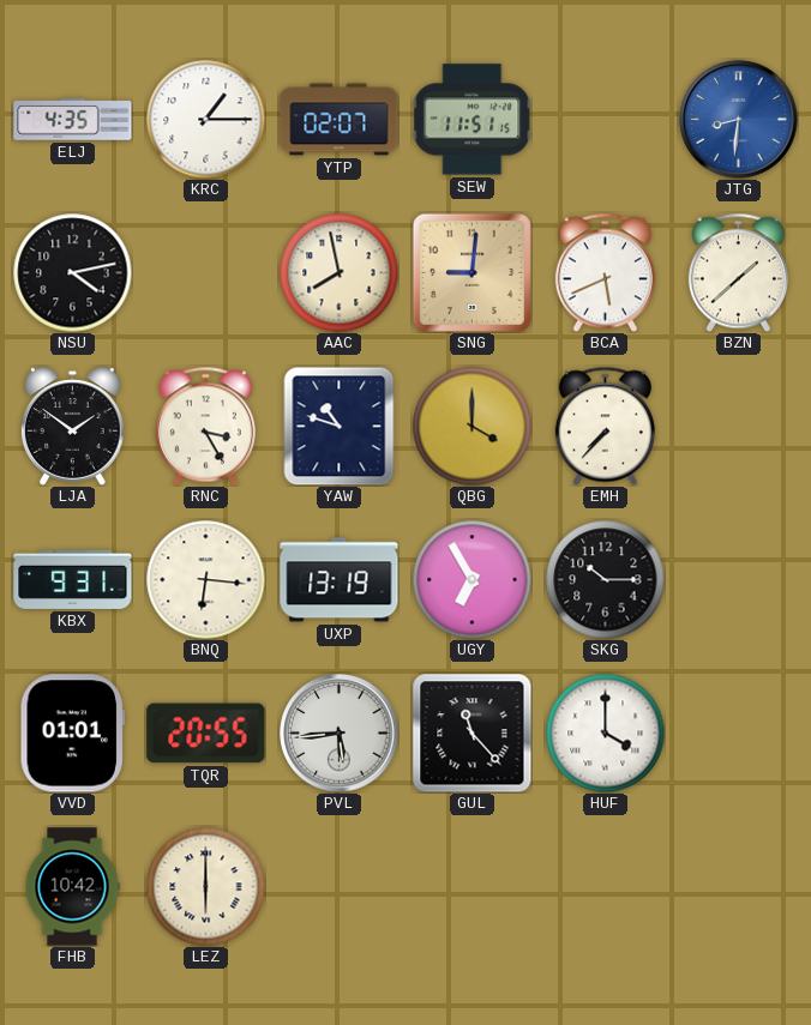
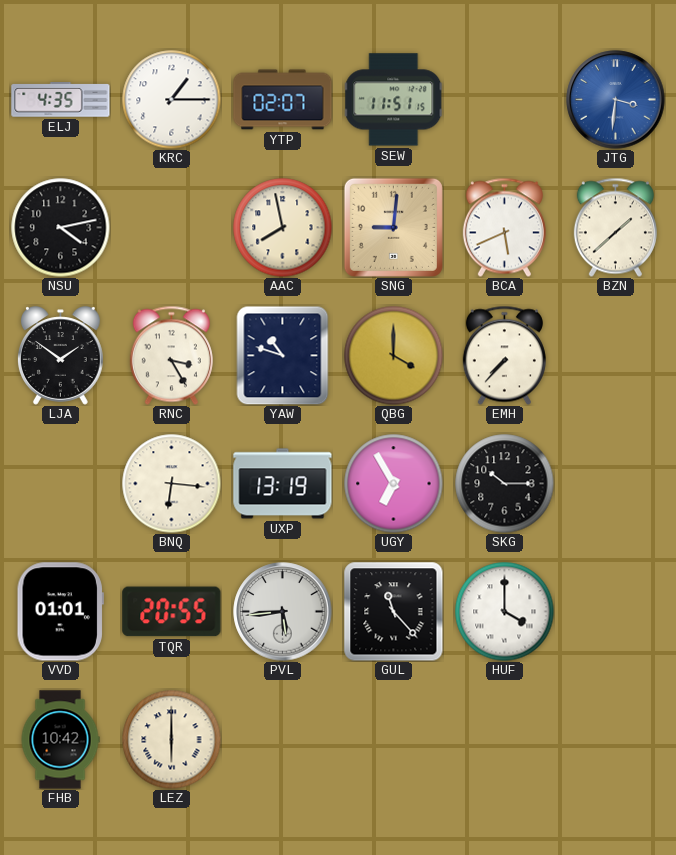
JTG: 8:31 -> 3:31
KBX: 9:31 -> none
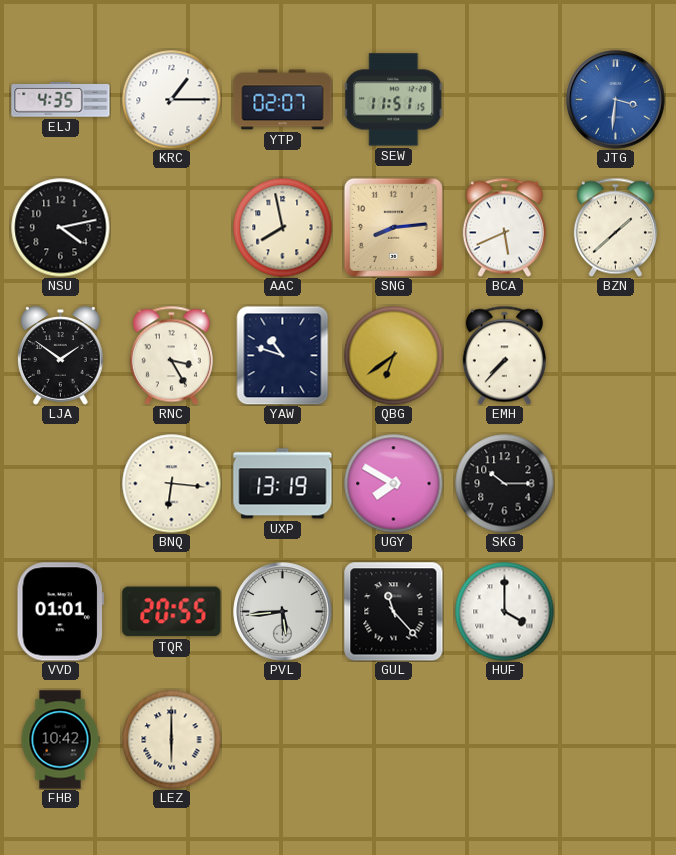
SNG: 9:01 -> 8:14
QBG: 4:00 -> 6:39
UGY: 6:55 -> 7:50
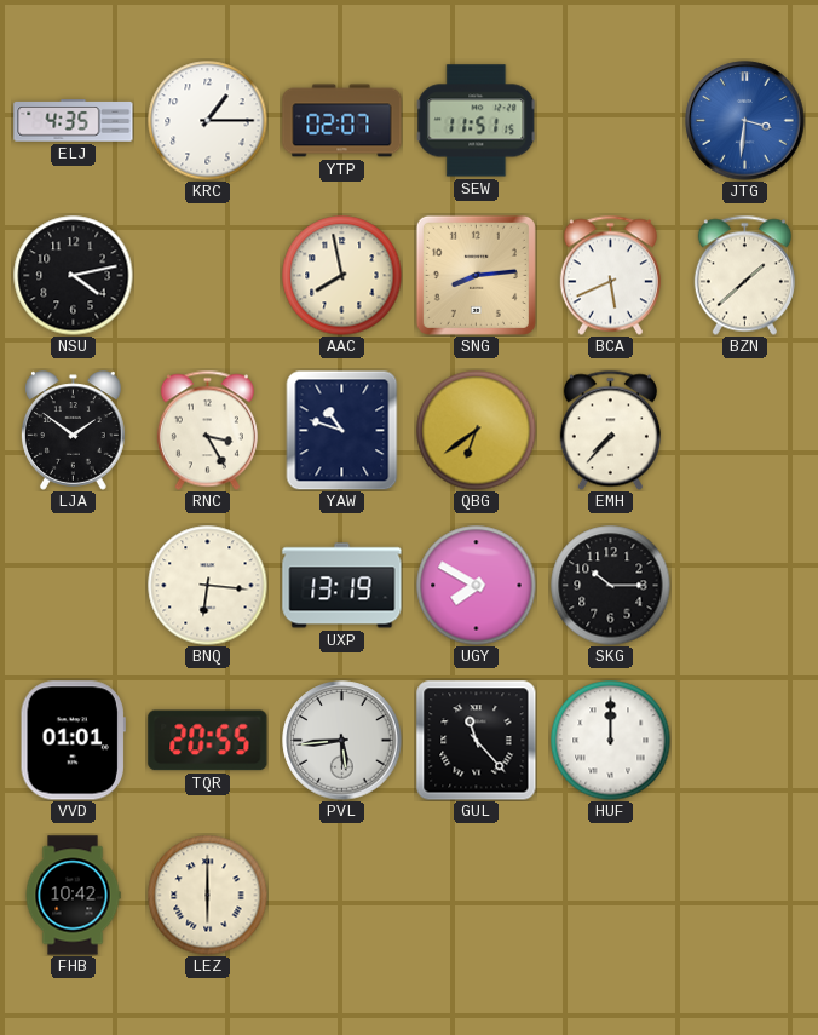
HUF: 4:00 -> 12:00
